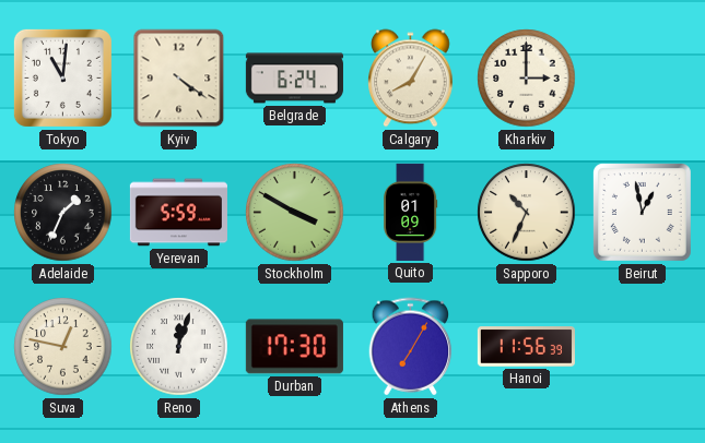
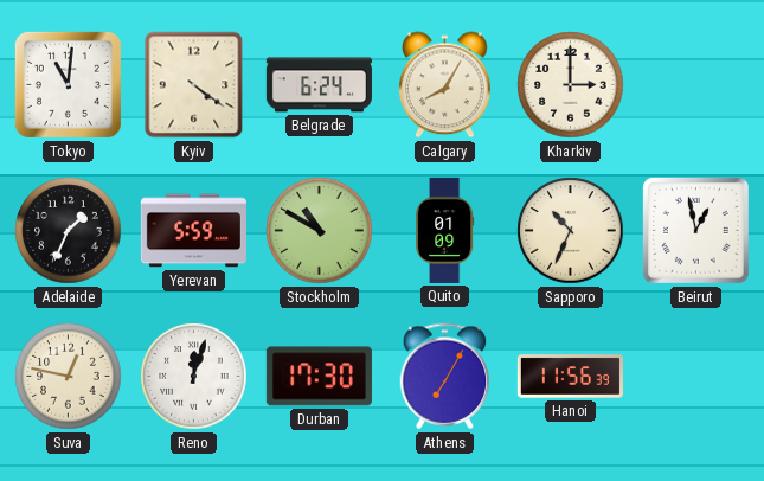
Stockholm: 3:50 -> 10:50
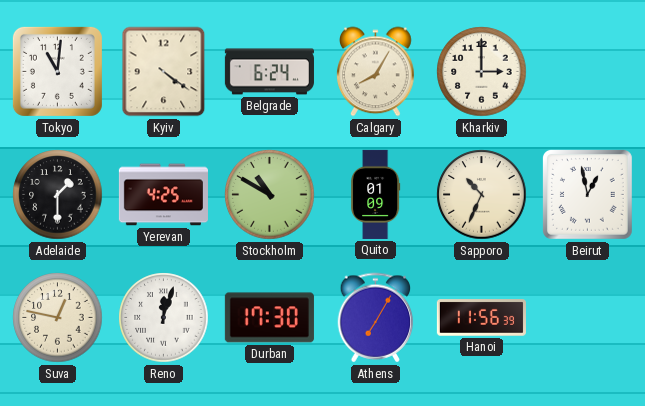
Adelaide: 1:34 -> 1:30
Yerevan: 5:59 -> 4:25
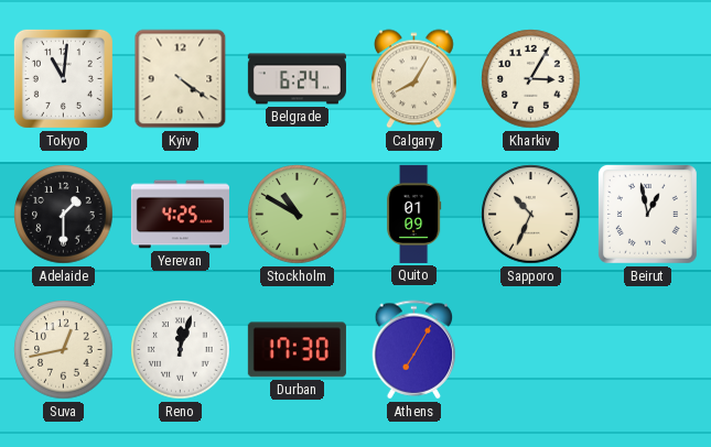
Kharkiv: 3:00 -> 3:05
Suva: 12:47 -> 12:43
Hanoi: 11:56 -> none
